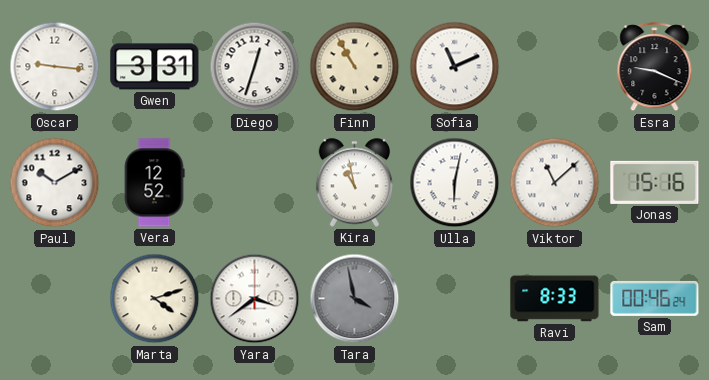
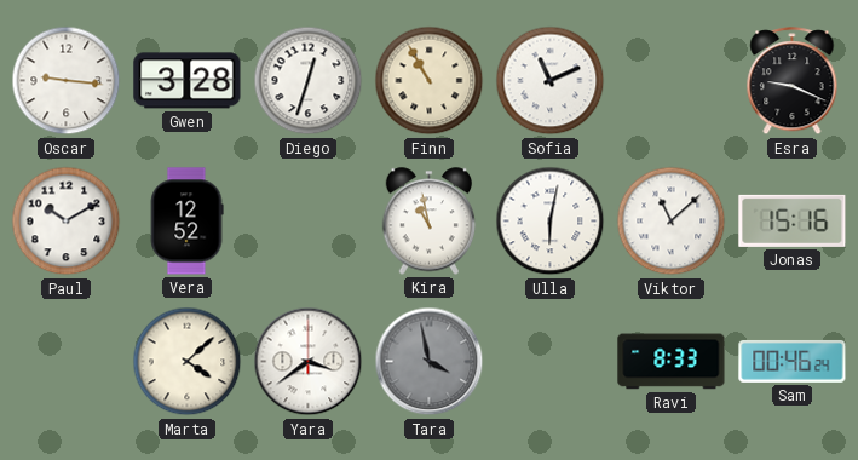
Gwen: 3:31 -> 3:28
Marta: 4:12 -> 4:08
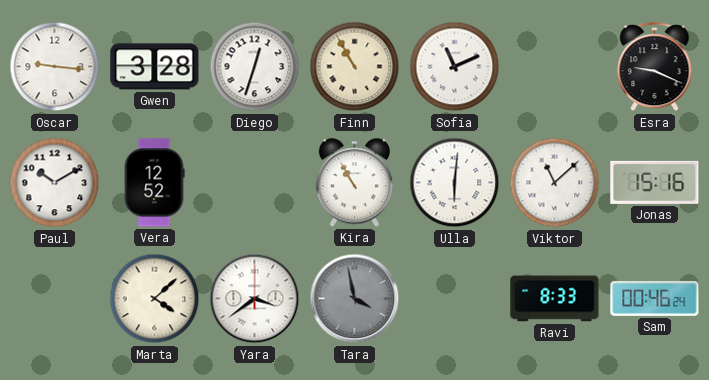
Kira: 10:58 -> 10:55
Ulla: 6:02 -> 6:01
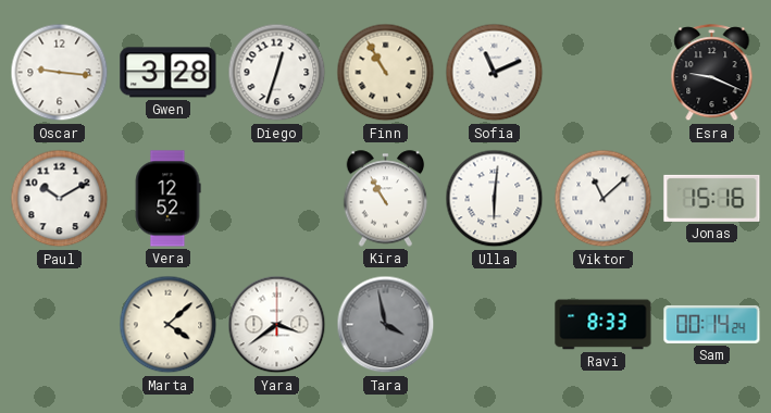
Sam: 00:46 -> 00:14
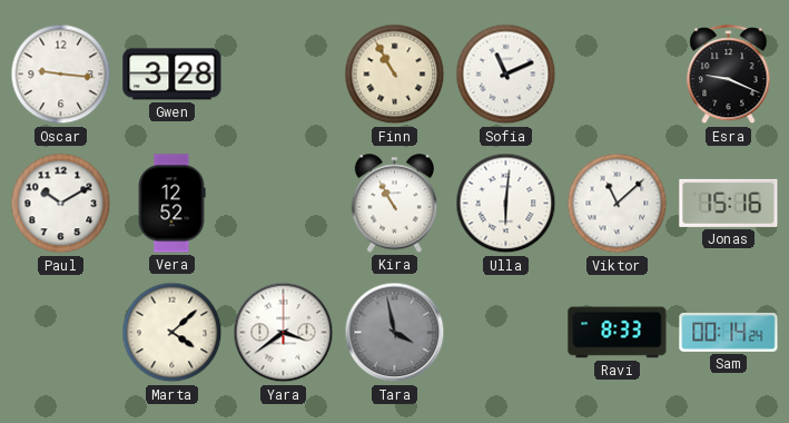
Diego: 12:33 -> none
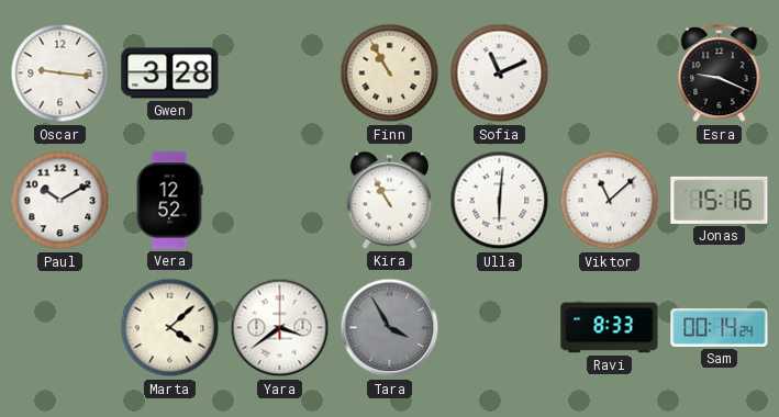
Tara: 3:58 -> 3:55
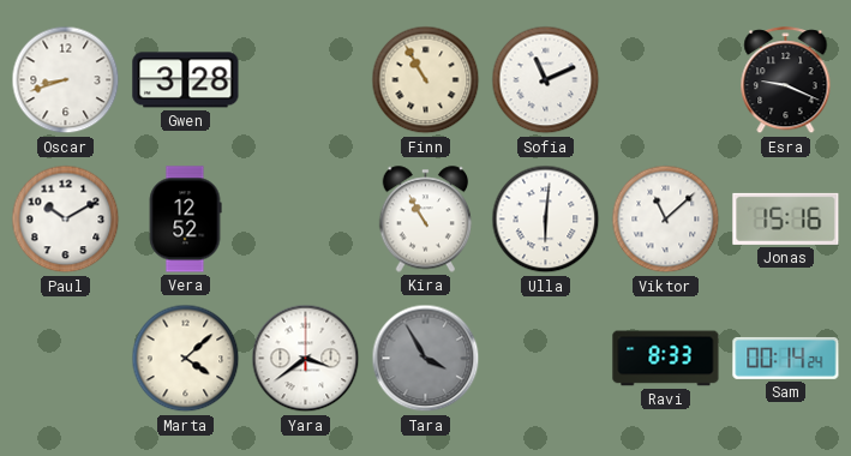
Oscar: 9:16 -> 8:42
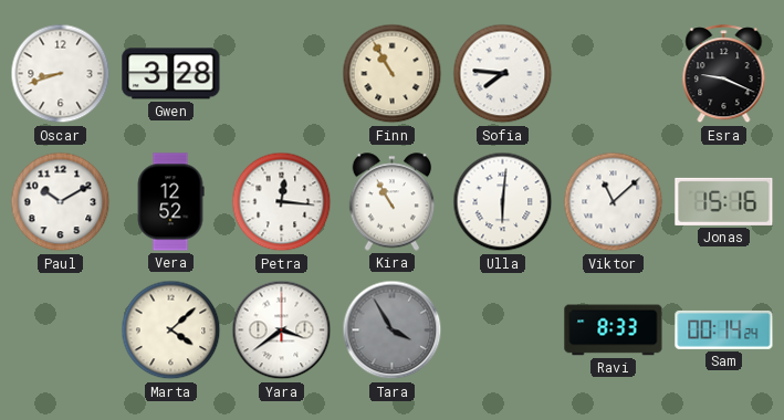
Sofia: 11:11 -> 7:46
Petra: none -> 12:16
